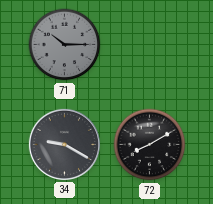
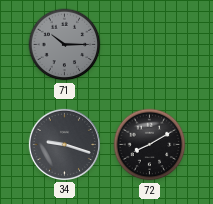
34: 9:20 -> 9:18
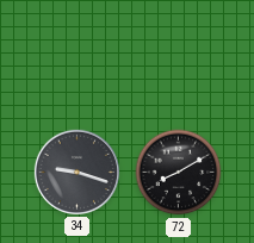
71: 10:15 -> none
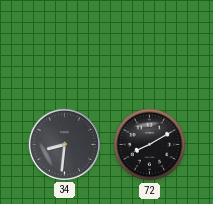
34: 9:18 -> 8:31
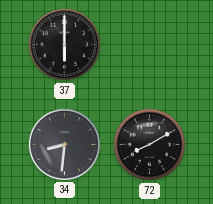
37: none -> 6:00
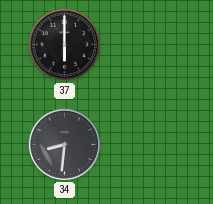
72: 8:10 -> none
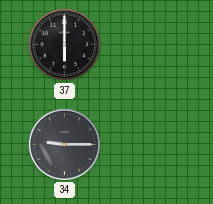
34: 8:31 -> 9:15
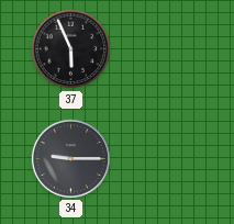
37: 6:00 -> 5:56
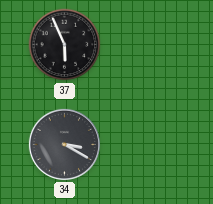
34: 9:15 -> 3:20
